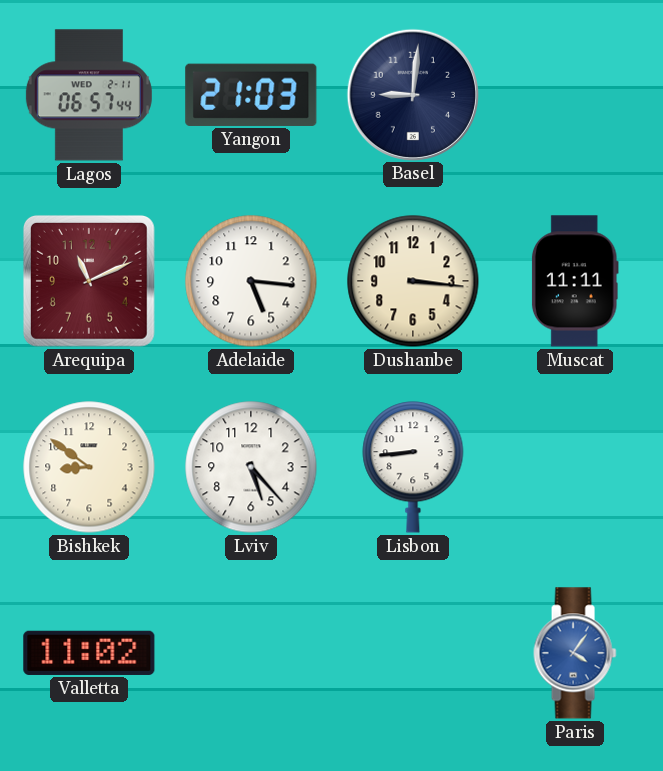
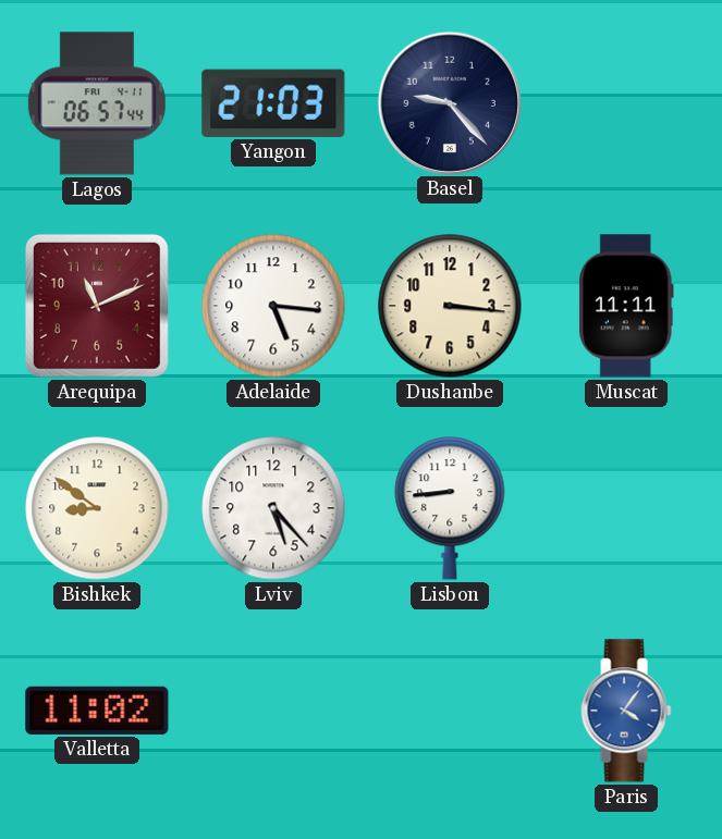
Lagos date: WED 2-11 -> FRI 4-11
Basel: 9:01 -> 9:23
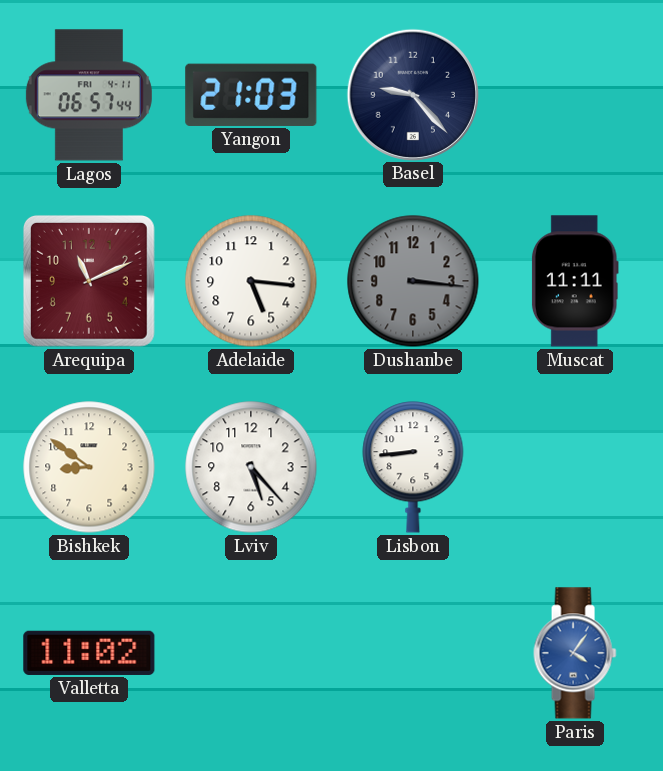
Dushanbe dial: cream -> grey
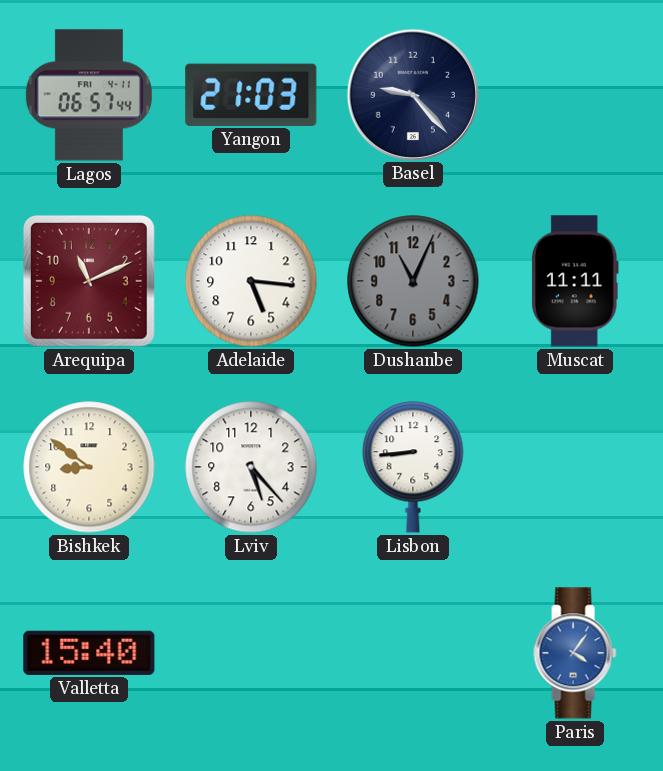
Dushanbe: 3:16 -> 11:04
Valletta: 11:02 -> 15:40
